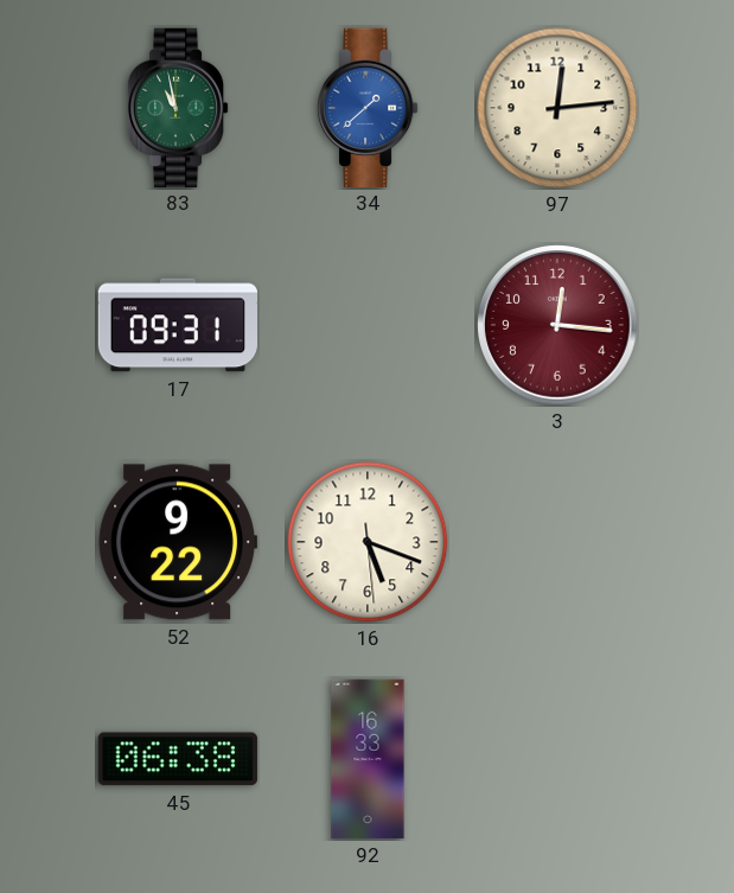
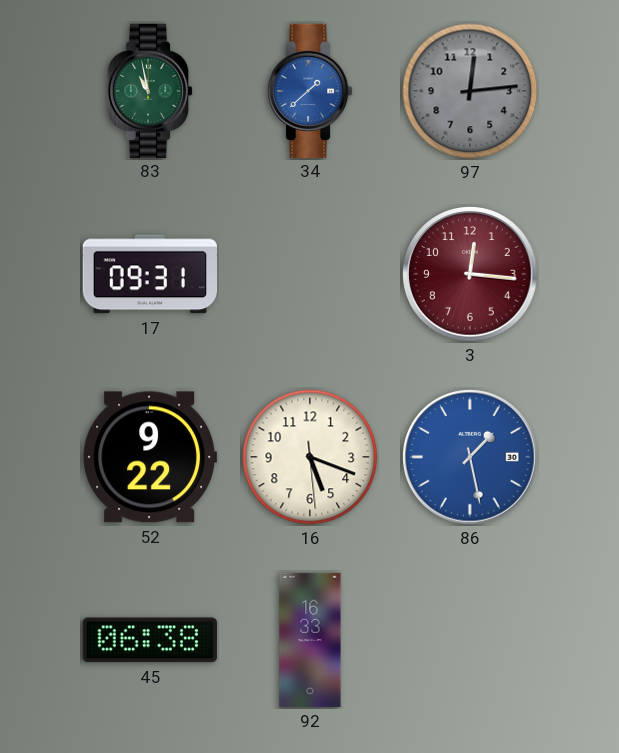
97 dial: cream -> grey
86: none -> 1:28
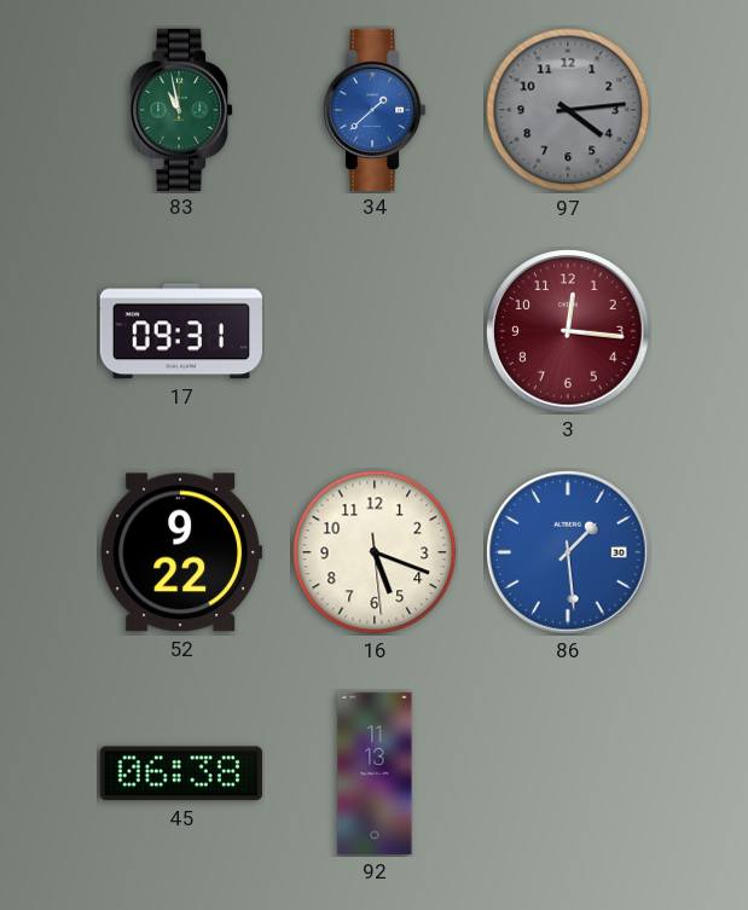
97: 12:14 -> 4:14
86: 1:28 -> 1:29
92: 16:33 -> 11:13
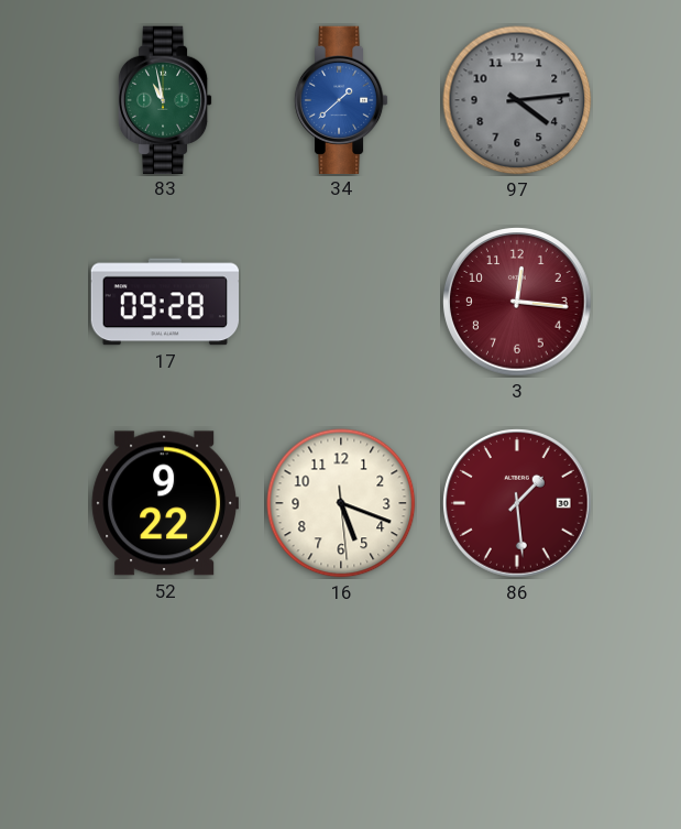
17: 09:31 -> 09:28
86 dial: blue -> burgundy
45: 06:38 -> none
92: 11:13 -> none
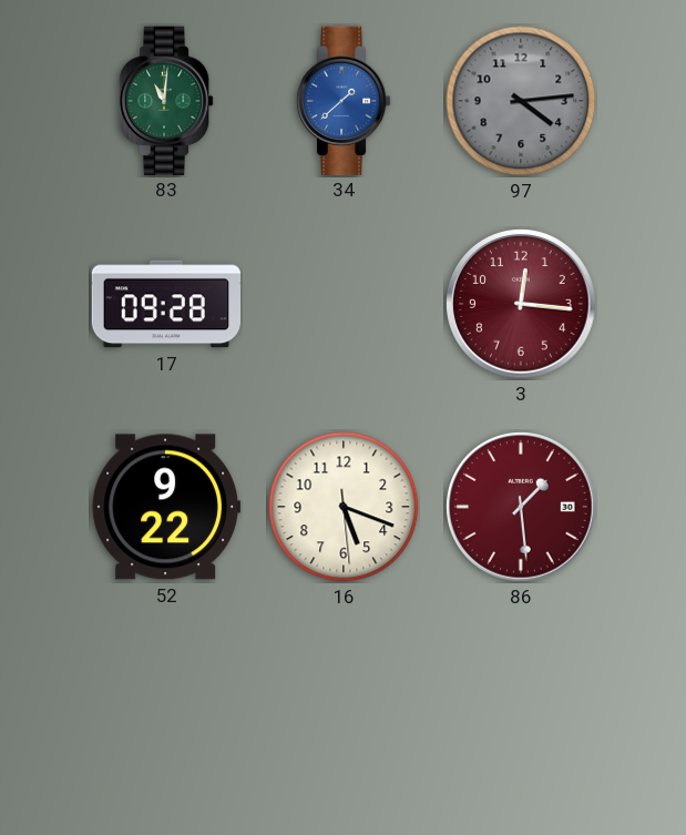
83: 10:58 -> 11:01
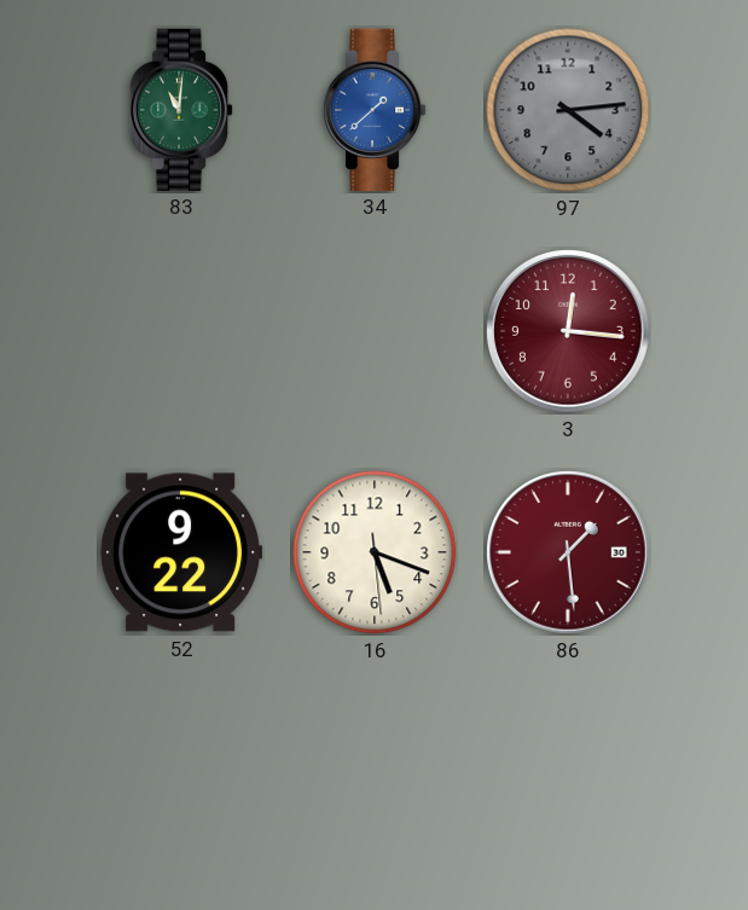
17: 09:28 -> none
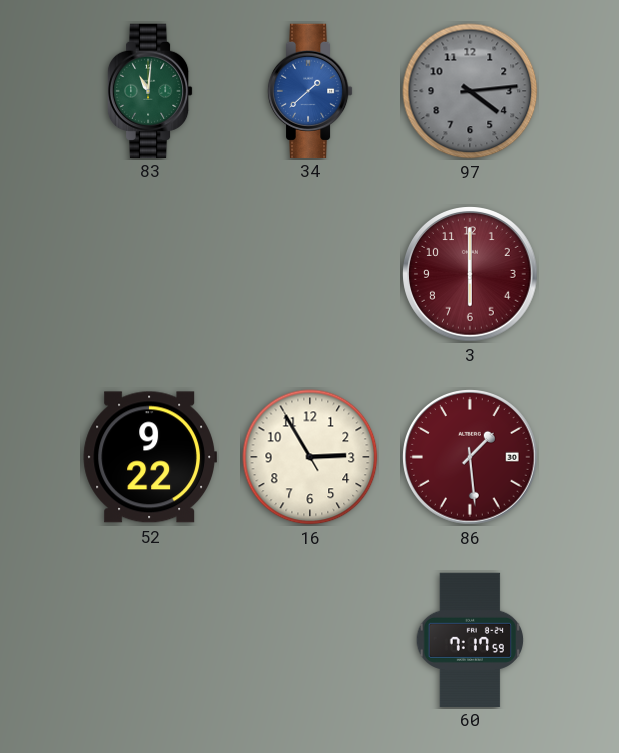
3: 12:16 -> 6:00
16: 5:18 -> 2:54
60: none -> 7:17
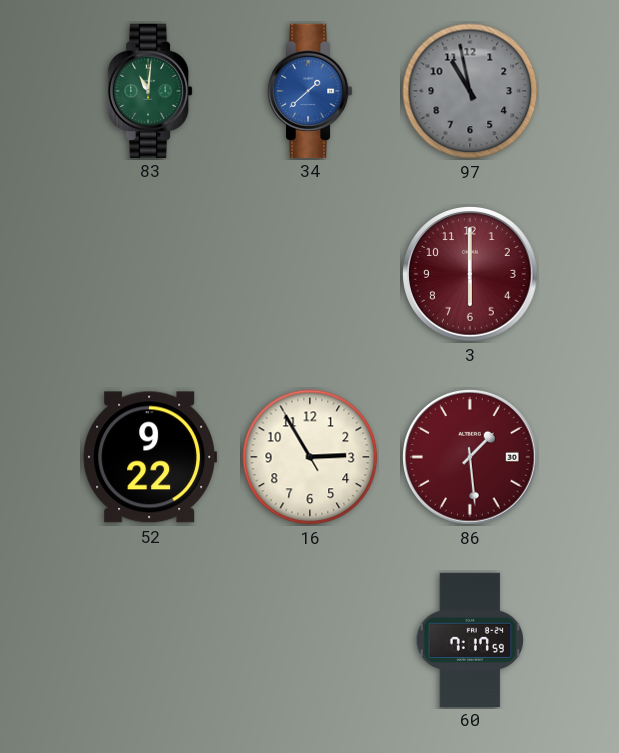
97: 4:14 -> 10:58
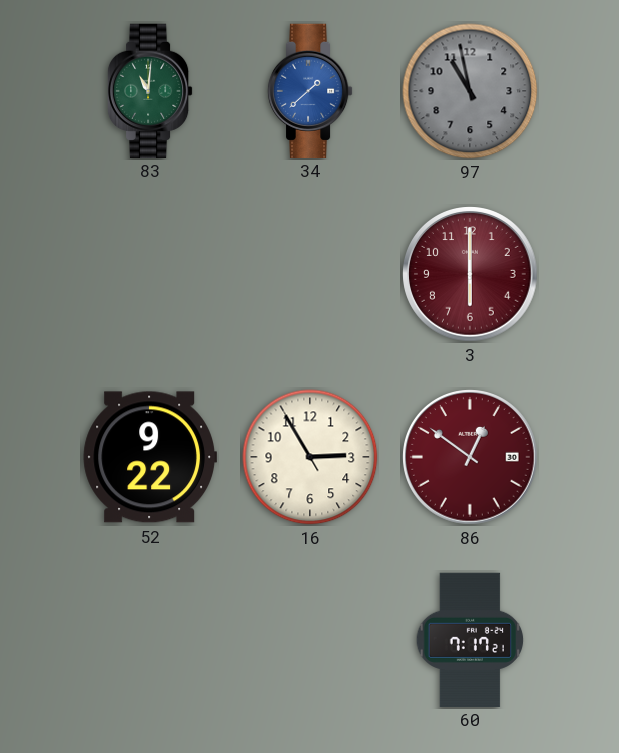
86: 1:29 -> 12:51
60: 7:17:59 -> 7:17:21
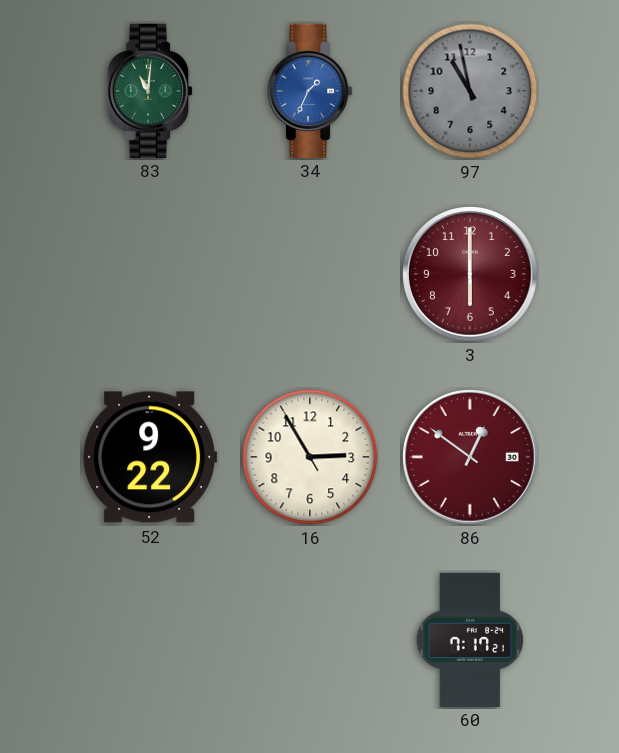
34: 1:38 -> 1:34
